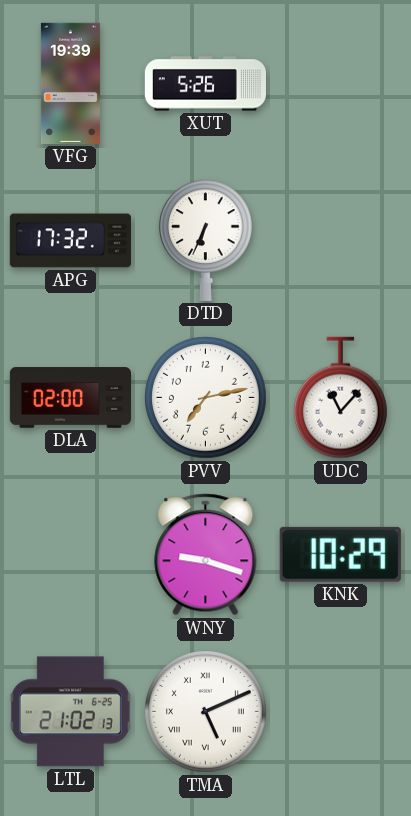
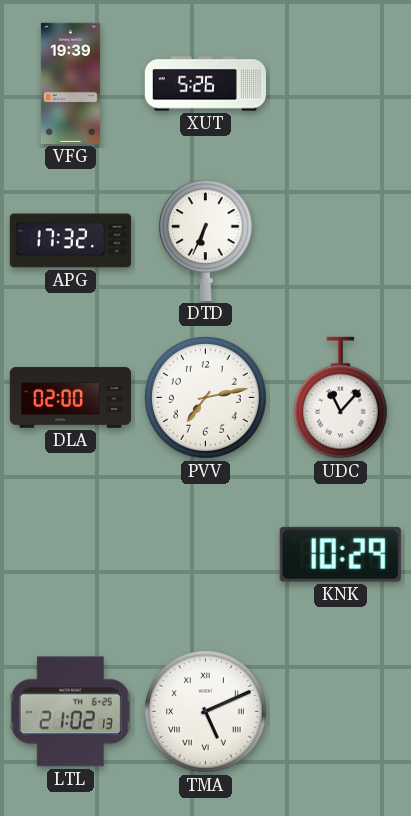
WNY: 9:18 -> none
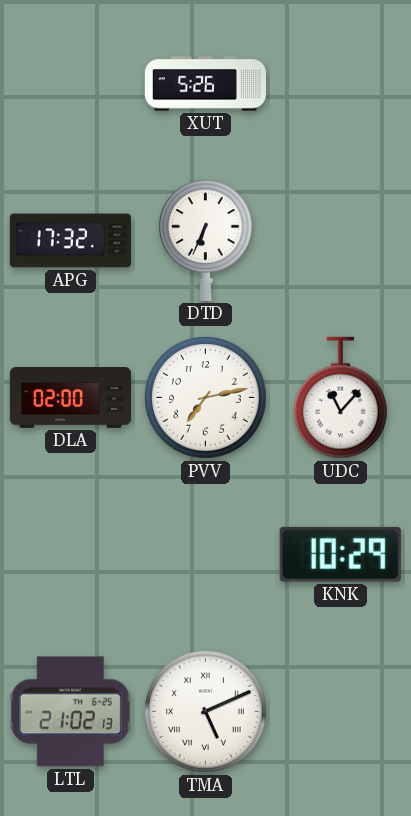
VFG: 19:39 -> none
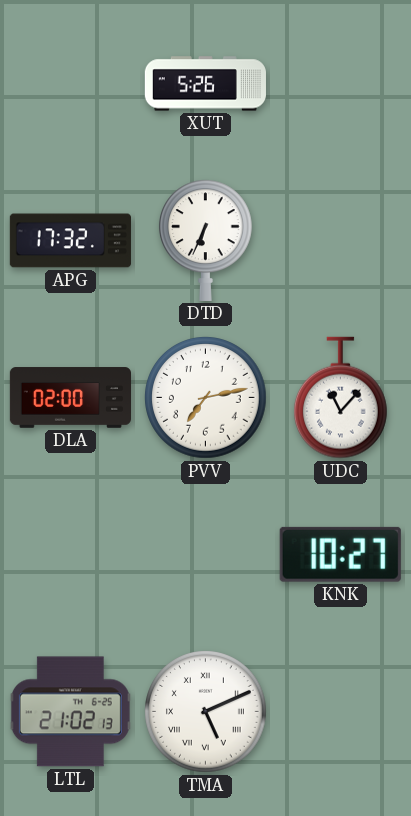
KNK: 10:29 -> 10:27
